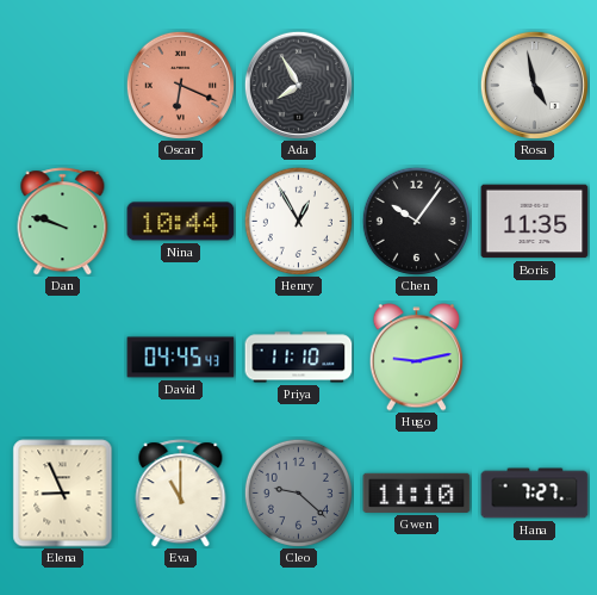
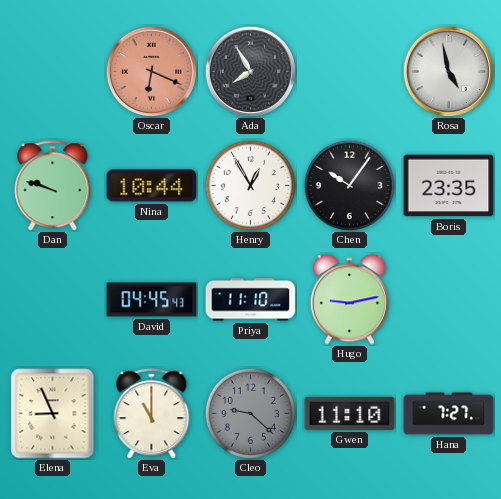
Boris: 11:35 -> 23:35
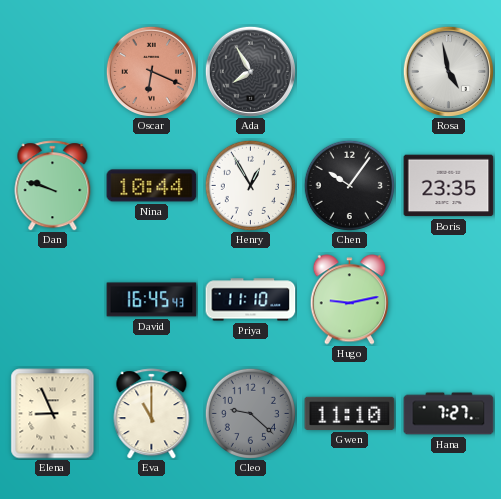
David: 04:45 -> 16:45
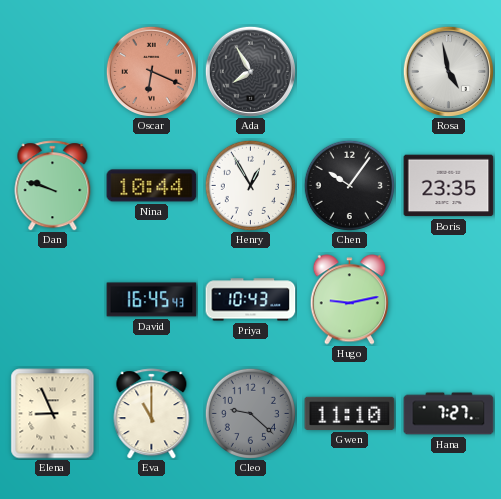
Priya: 11:10 -> 10:43
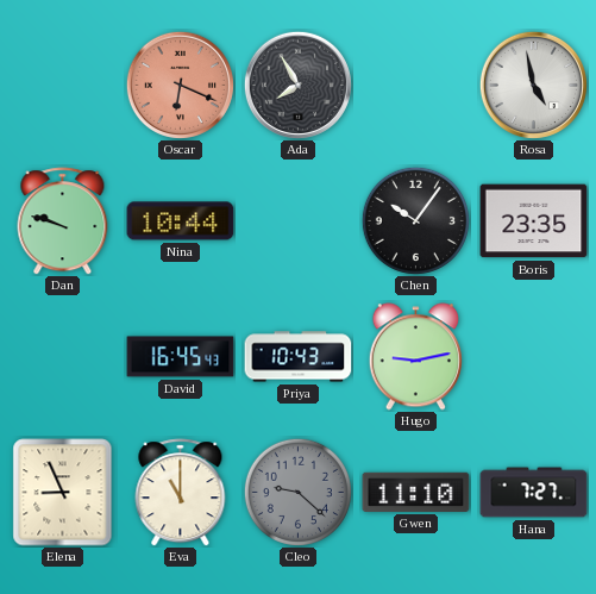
Henry: 12:55 -> none
